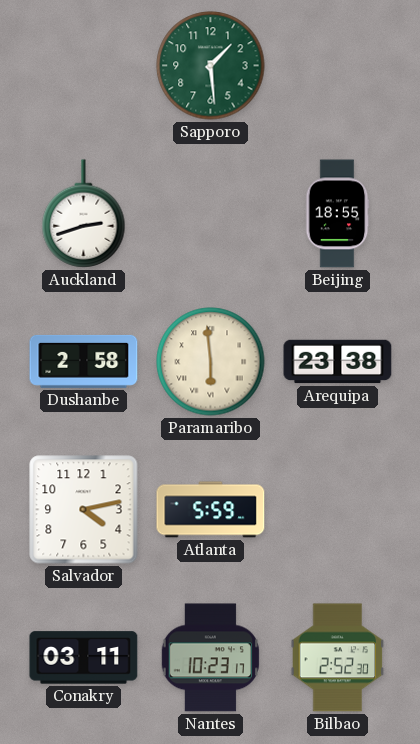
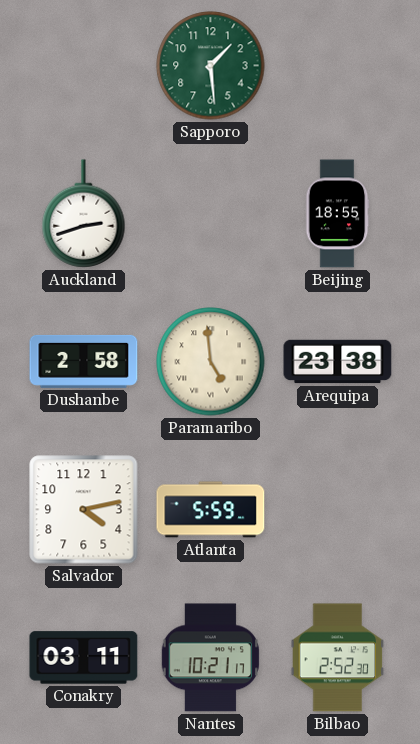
Paramaribo: 5:59 -> 4:59
Nantes: 10:23 -> 10:21
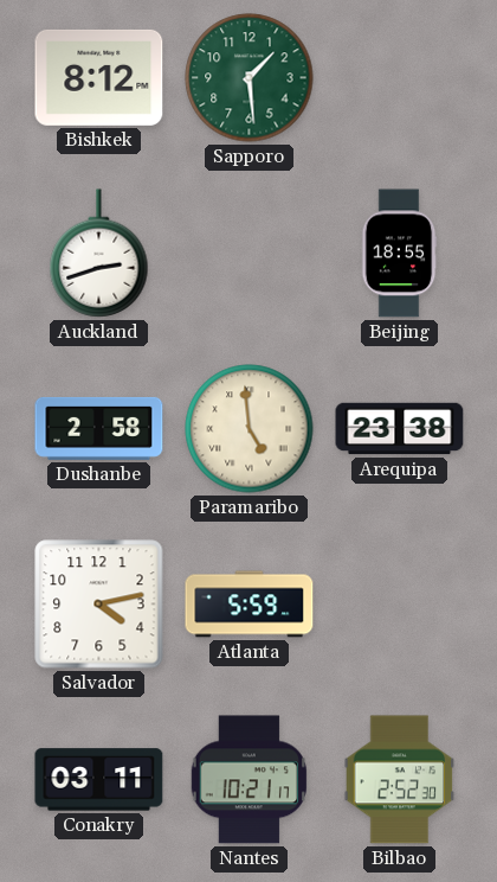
Bishkek: none -> 8:12
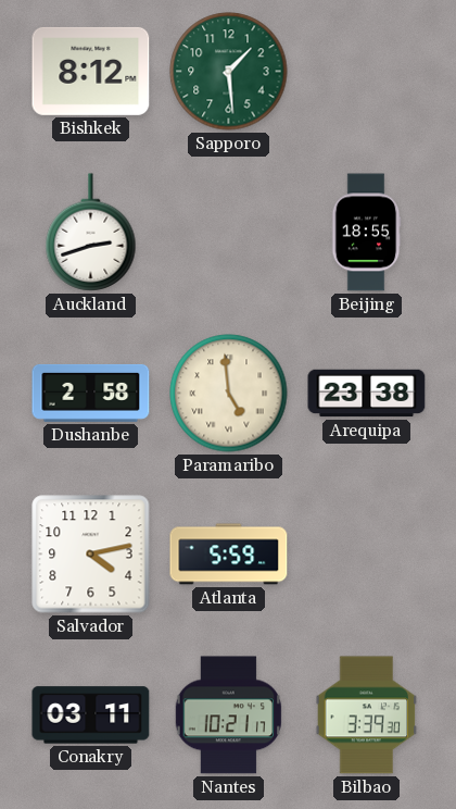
Bilbao: 2:52 -> 3:39
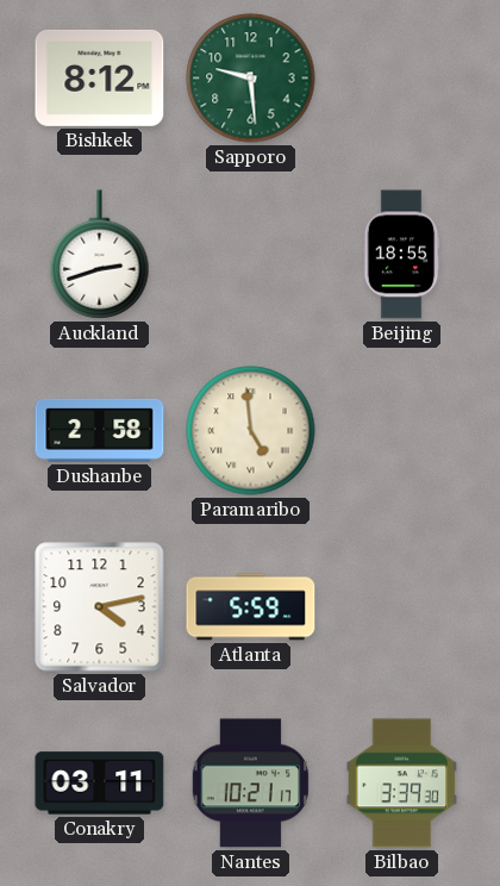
Sapporo: 1:29 -> 9:29
Arequipa: 23:38 -> none
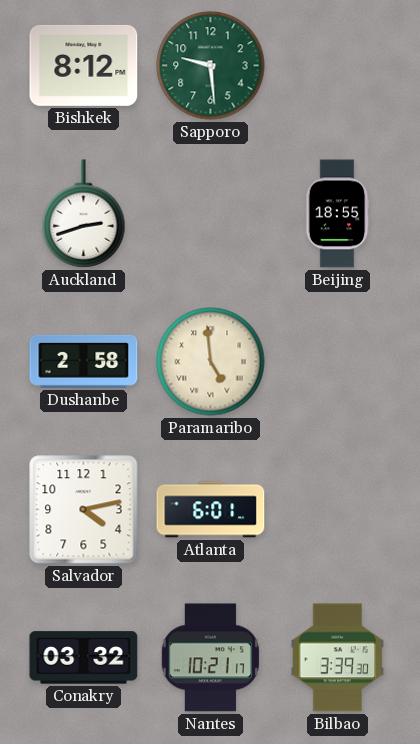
Atlanta: 5:59 -> 6:01
Conakry: 03:11 -> 03:32
